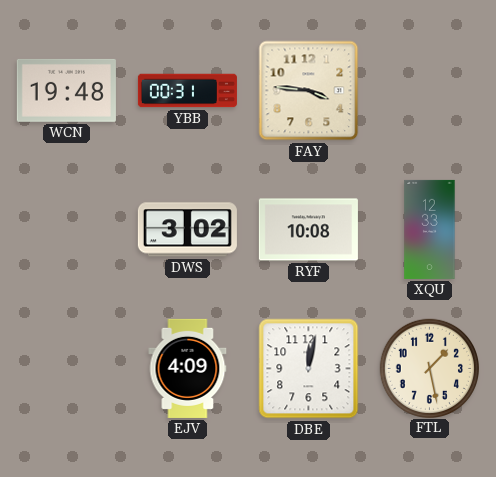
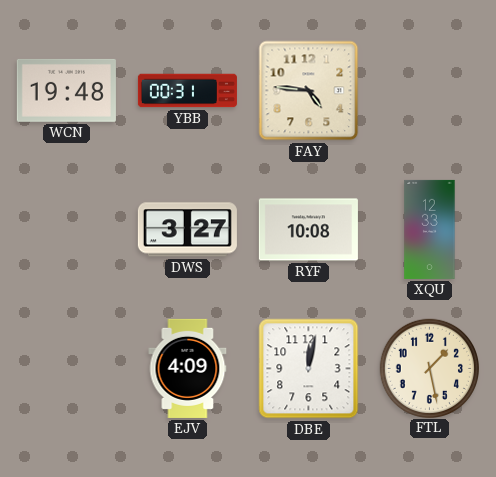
FAY: 3:46 -> 4:46
DWS: 3:02 -> 3:27
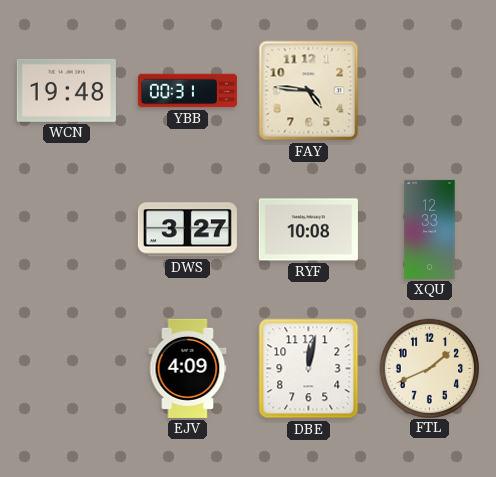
FTL: 1:28 -> 1:41
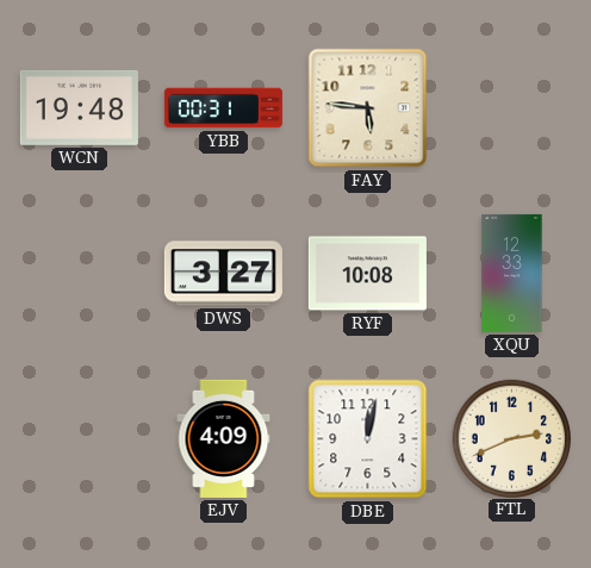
FAY: 4:46 -> 5:46
FTL: 1:41 -> 2:41
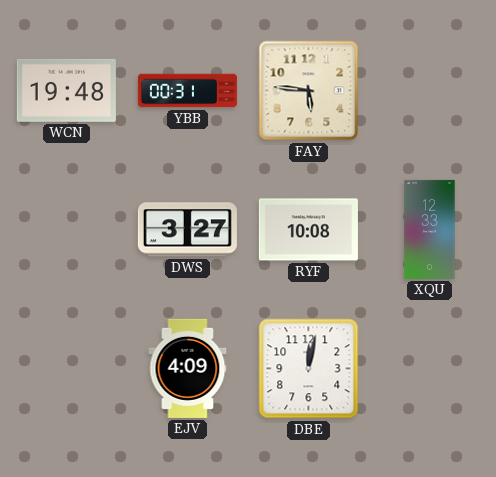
FTL: 2:41 -> none
